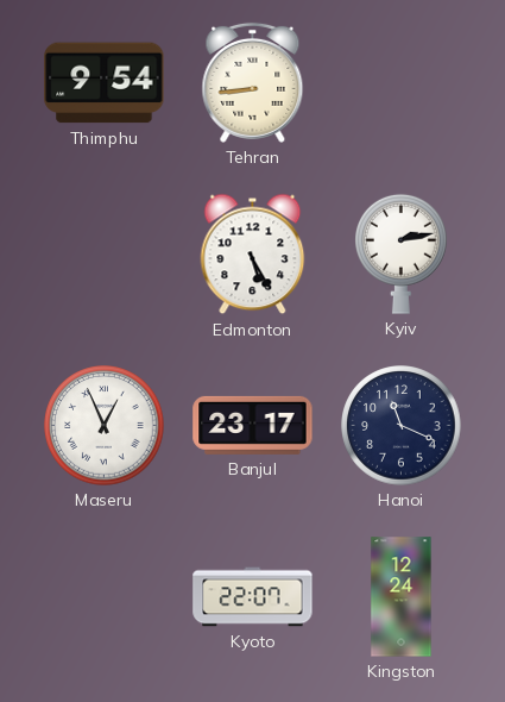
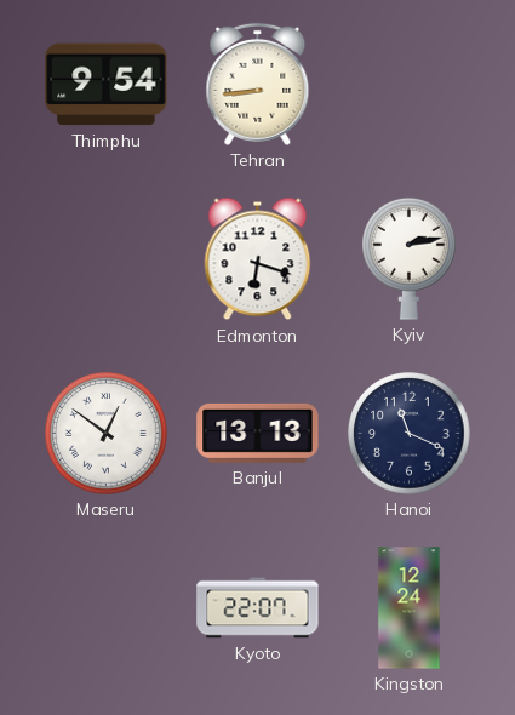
Edmonton: 5:25 -> 6:18
Maseru: 12:56 -> 12:51
Banjul: 23:17 -> 13:13
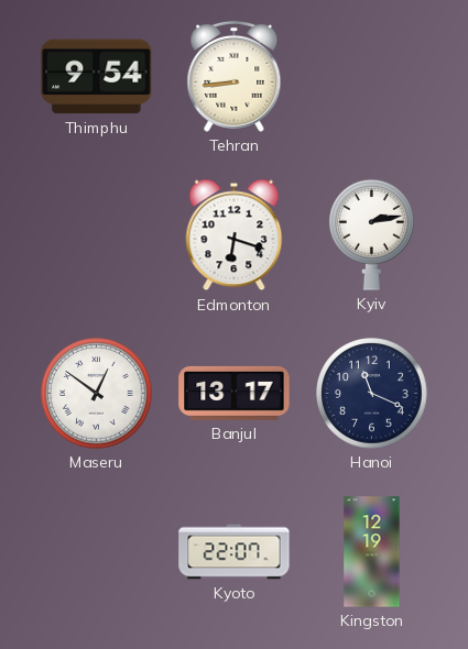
Banjul: 13:13 -> 13:17
Kingston: 12:24 -> 12:19
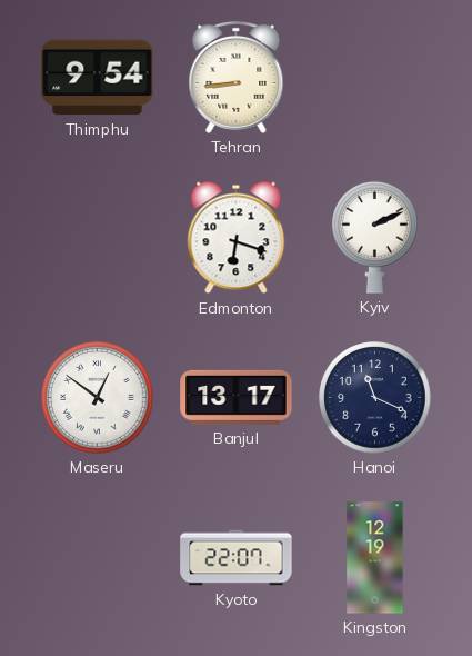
Kyiv: 2:13 -> 2:11
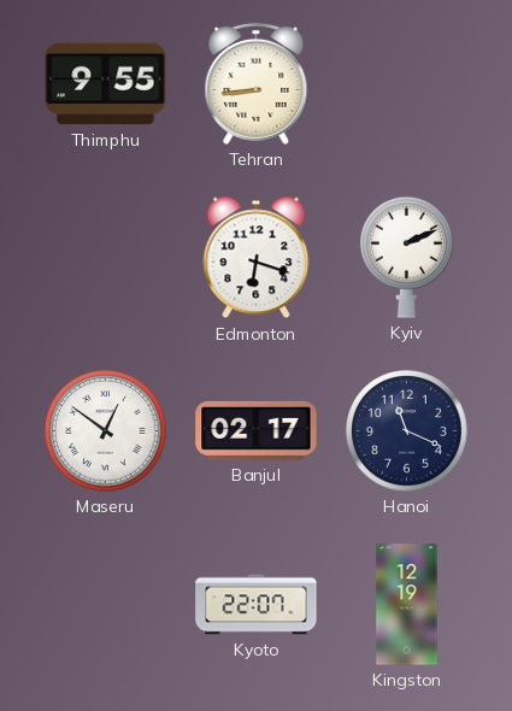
Thimphu: 9:54 -> 9:55
Banjul: 13:17 -> 02:17
